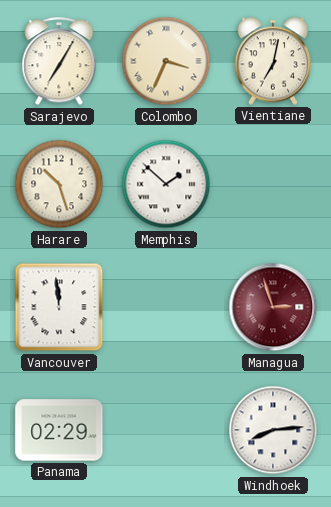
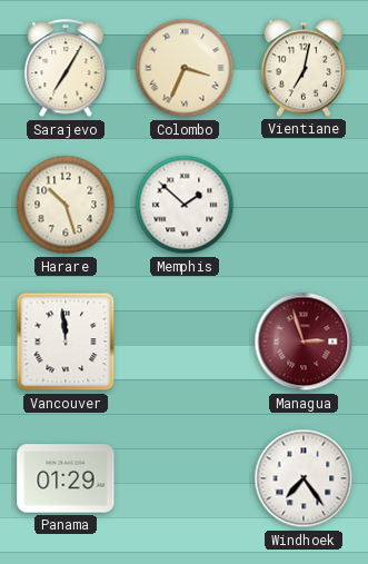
Panama: 02:29 -> 01:29
Windhoek: 8:14 -> 7:24
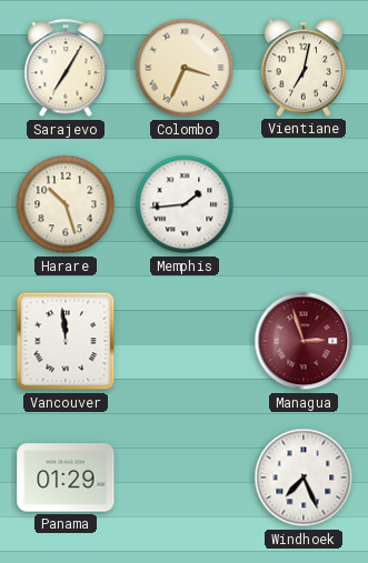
Memphis: 1:52 -> 1:44
Windhoek: 7:24 -> 7:26
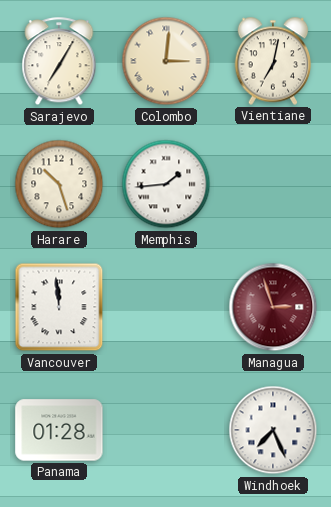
Colombo: 3:34 -> 3:01
Panama: 01:29 -> 01:28
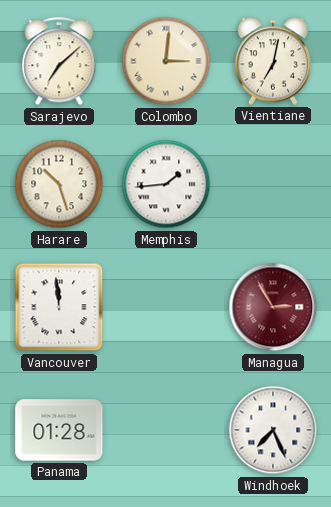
Sarajevo: 7:05 -> 7:08
Managua: 2:57 -> 2:55
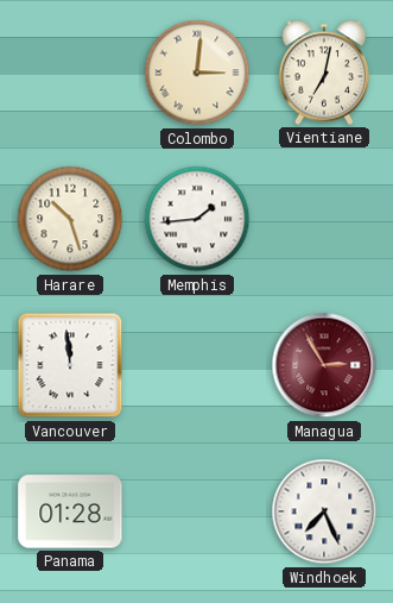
Sarajevo: 7:08 -> none
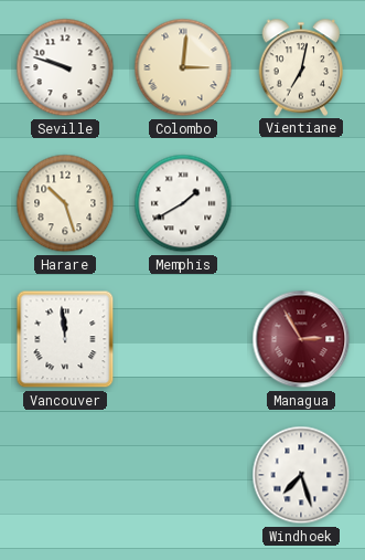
Seville: none -> 9:48
Memphis: 1:44 -> 1:40
Panama: 01:28 -> none
Windhoek: 7:26 -> 7:27
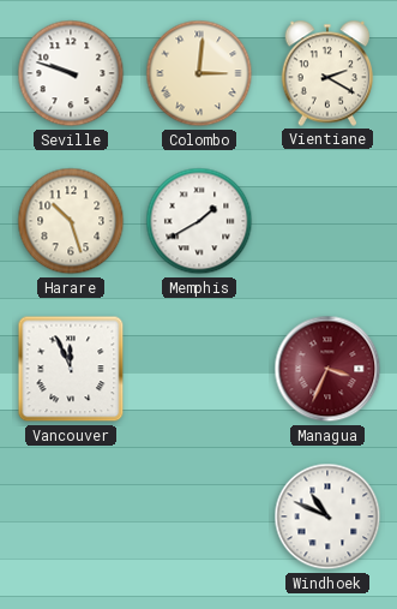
Vientiane: 7:02 -> 2:20
Vancouver: 11:59 -> 11:56
Managua: 2:55 -> 3:34
Windhoek: 7:27 -> 10:49
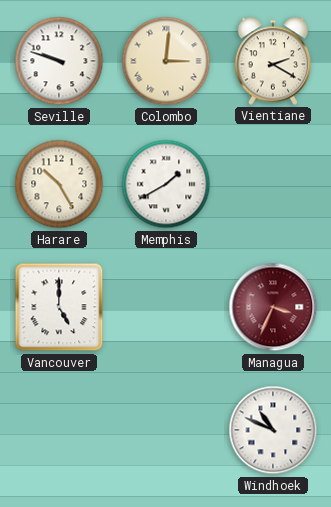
Harare: 10:27 -> 10:25
Vancouver: 11:56 -> 5:00
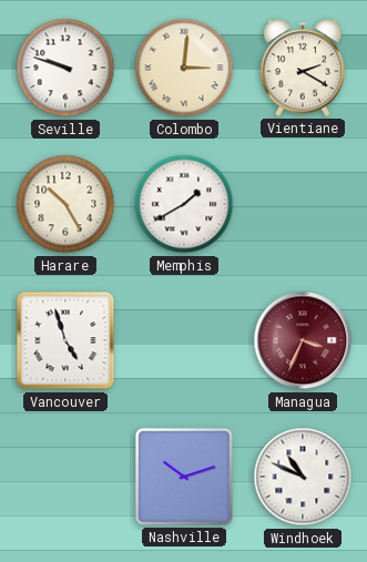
Vancouver: 5:00 -> 4:57
Nashville: none -> 10:12
